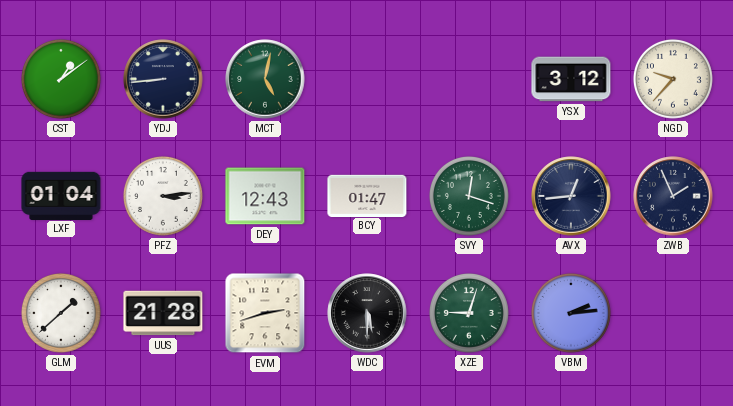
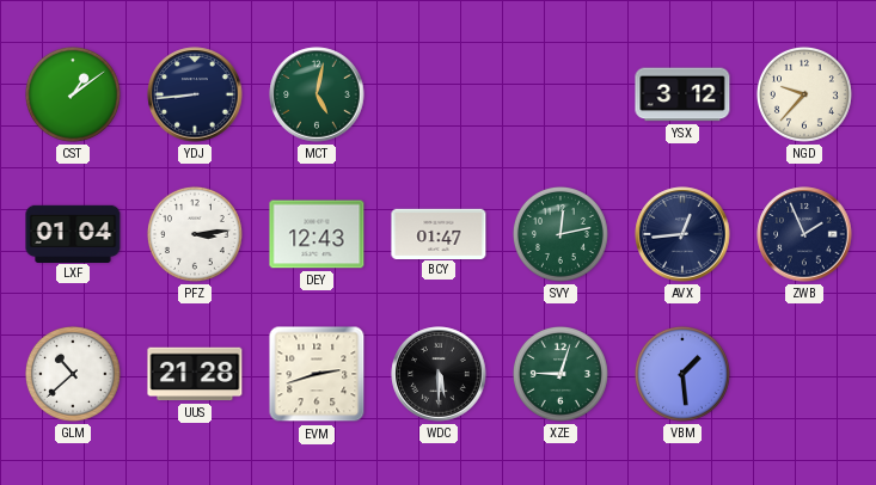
SVY: 12:18 -> 12:13
GLM: 1:38 -> 10:38
VBM: 2:14 -> 1:29
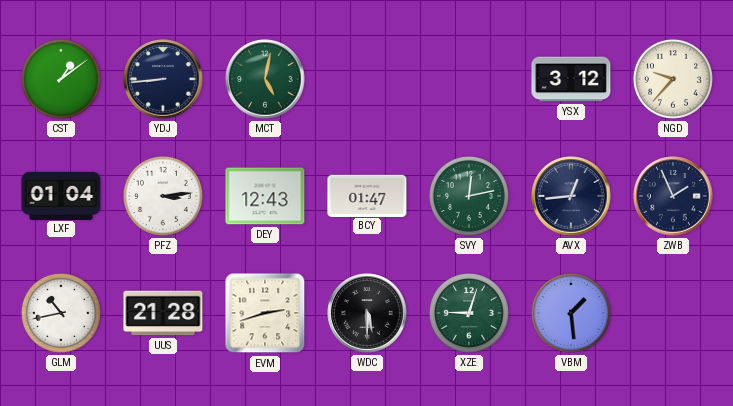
GLM: 10:38 -> 10:43
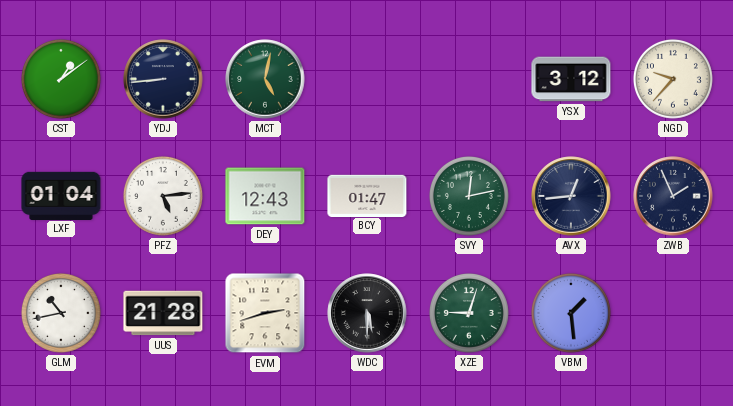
PFZ: 3:14 -> 5:14
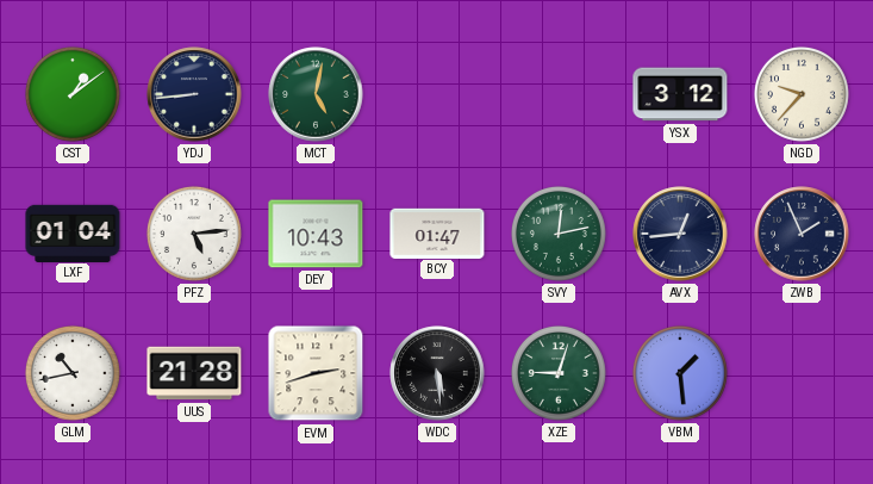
DEY: 12:43 -> 10:43
WDC: 5:30 -> 5:29
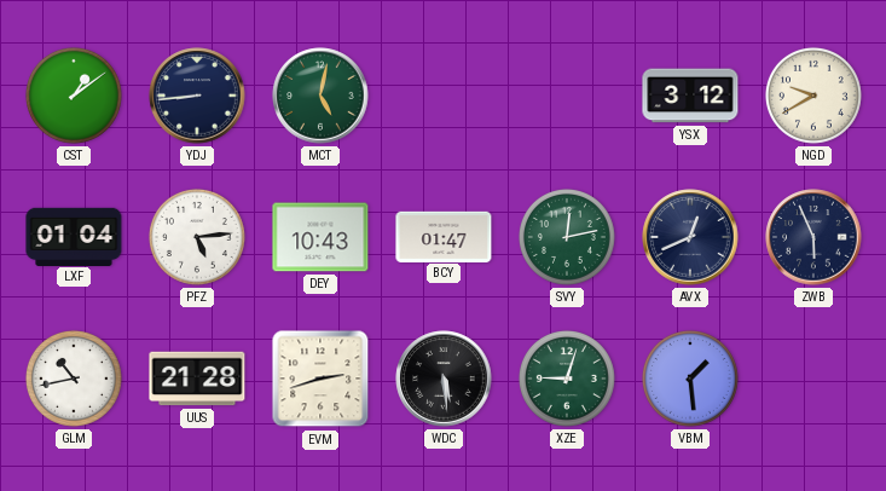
NGD: 9:37 -> 9:40
AVX: 12:44 -> 12:41
ZWB: 1:56 -> 5:56
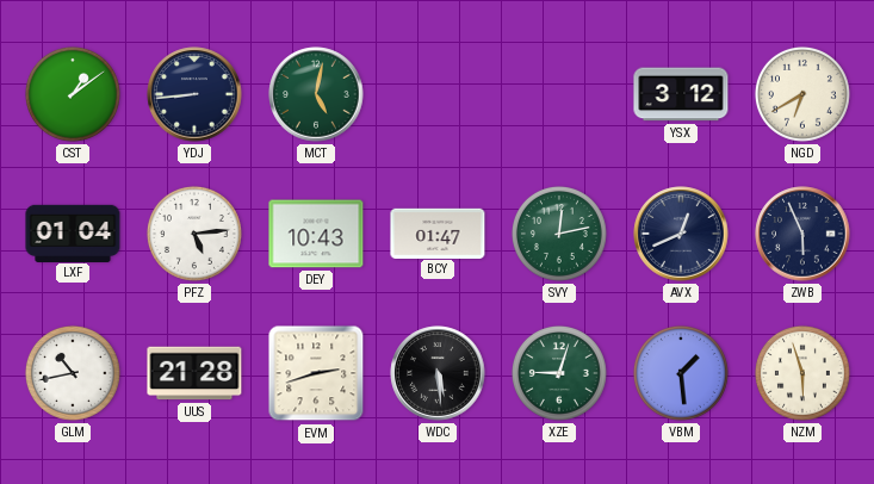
NGD: 9:40 -> 6:40
NZM: none -> 5:57
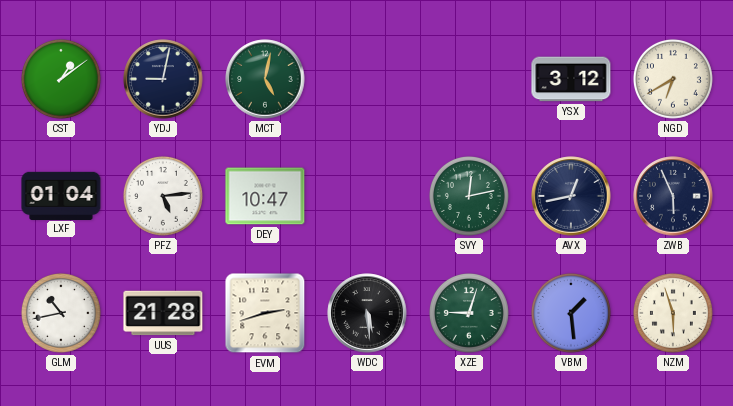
YDJ: 8:44 -> 9:02
DEY: 10:43 -> 10:47
BCY: 01:47 -> none
AVX: 12:41 -> 12:43
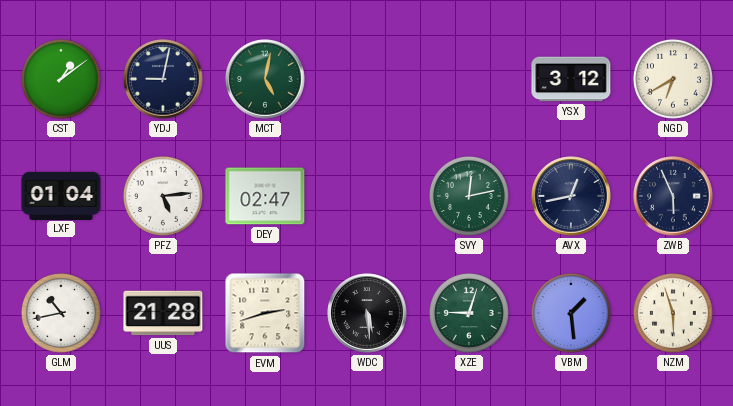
DEY: 10:47 -> 02:47
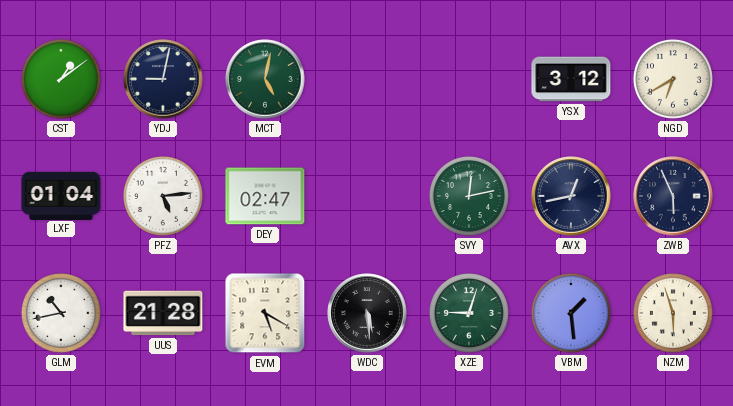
EVM: 2:42 -> 5:20
